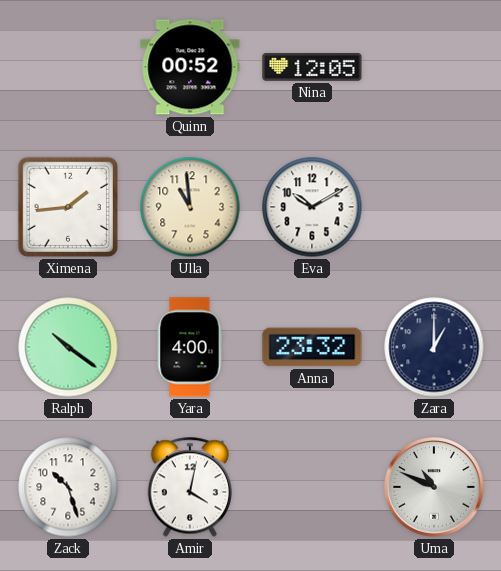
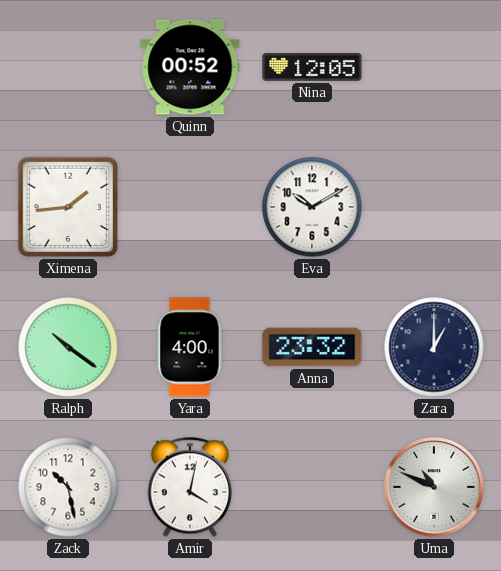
Ulla: 10:59 -> none
Zack: 10:27 -> 10:28
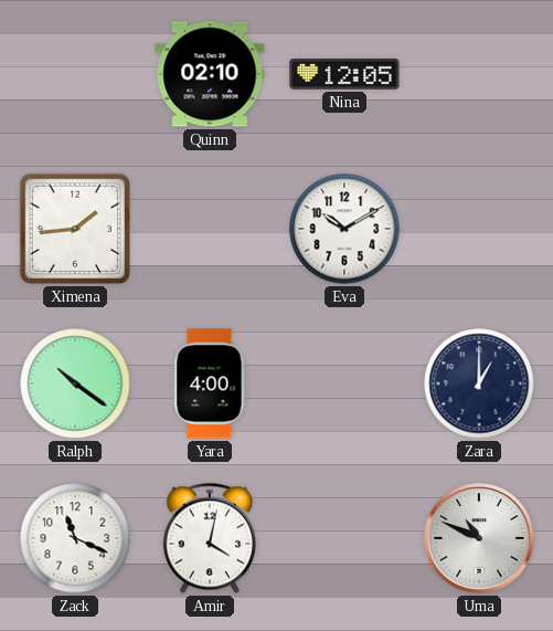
Quinn: 00:52 -> 02:10
Anna: 23:32 -> none
Zack: 10:28 -> 11:19
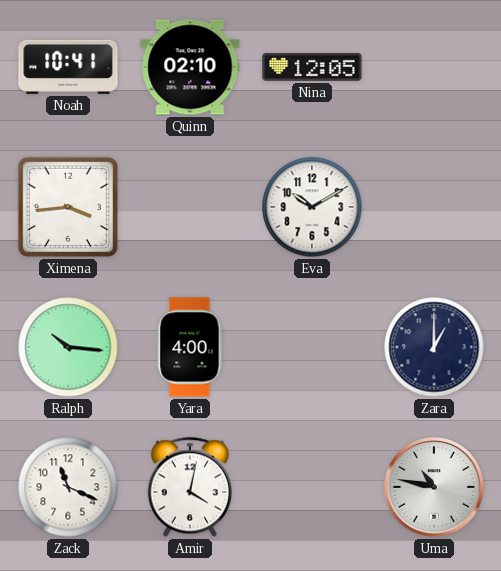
Noah: none -> 10:41
Ximena: 1:44 -> 3:44
Ralph: 10:21 -> 10:16
Uma: 10:49 -> 10:47
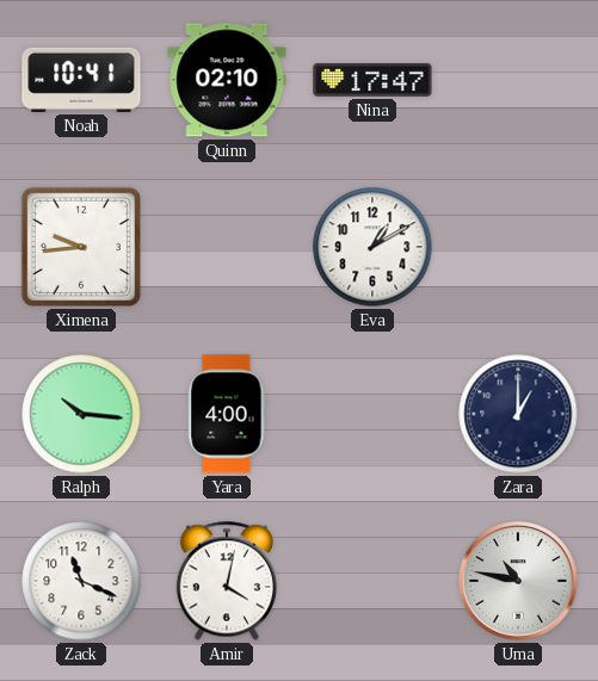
Nina: 12:05 -> 17:47
Ximena: 3:44 -> 9:44
Eva: 10:10 -> 1:10
